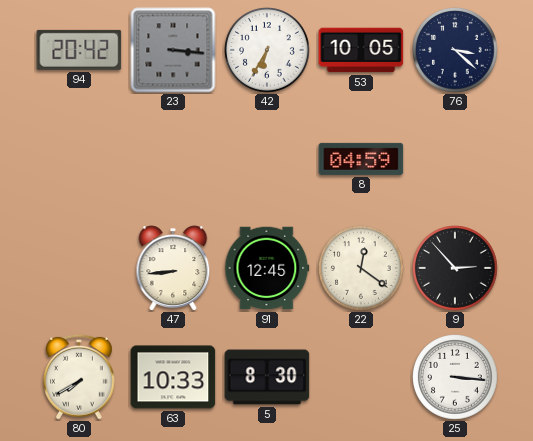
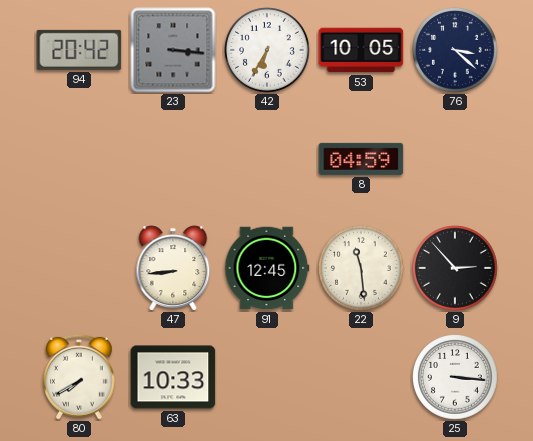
22: 12:21 -> 11:29
5: 8:30 -> none
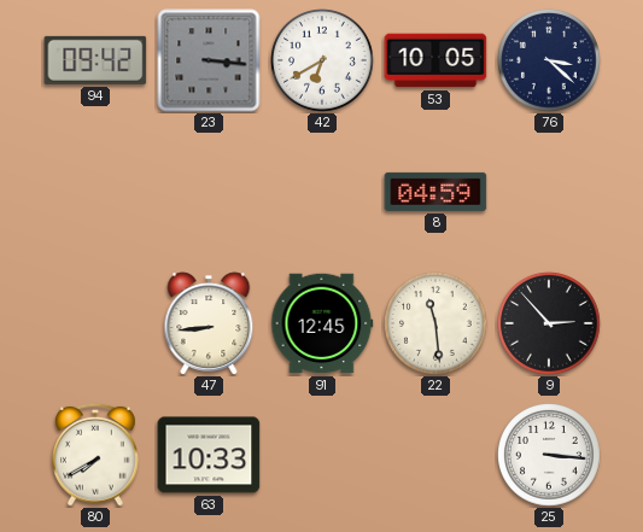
94: 20:42 -> 09:42
42: 6:35 -> 6:40
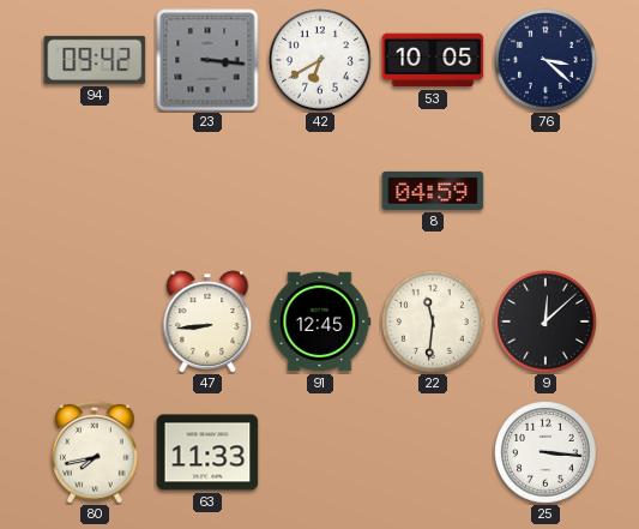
22: 11:29 -> 11:31
9: 2:53 -> 12:08
80: 7:40 -> 7:43
63: 10:33 -> 11:33
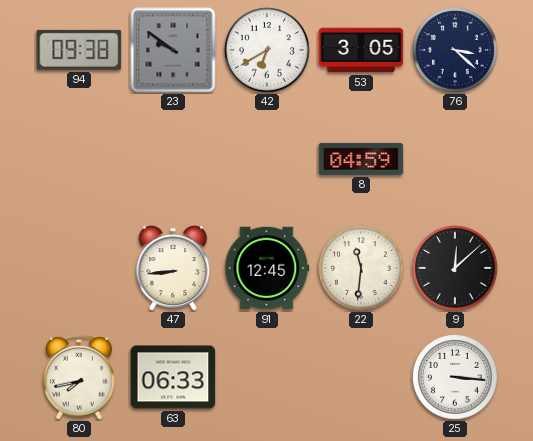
94: 09:42 -> 09:38
23: 3:16 -> 9:51
53: 10:05 -> 3:05
63: 11:33 -> 06:33
